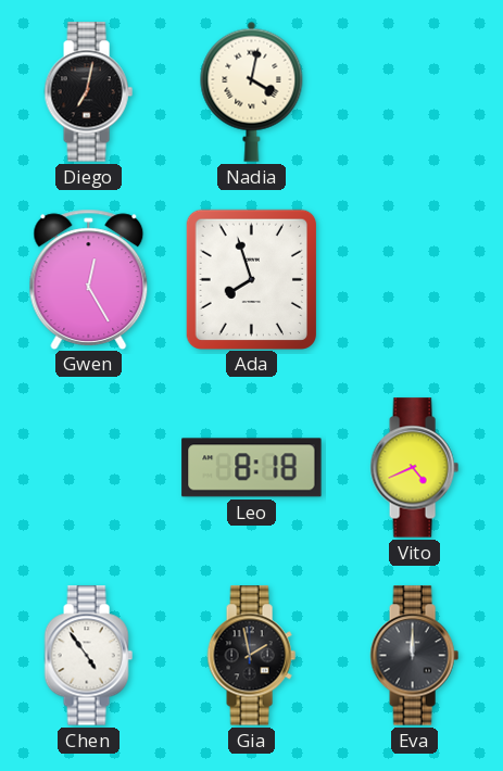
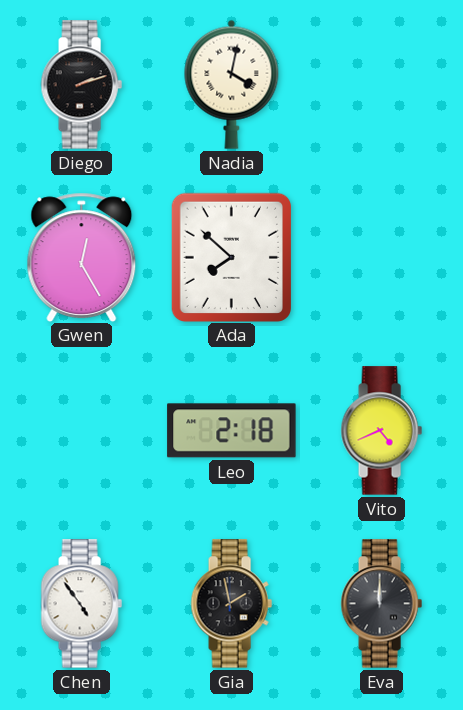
Diego: 7:02 -> 2:12
Ada: 7:57 -> 7:52
Leo: 8:18 -> 2:18
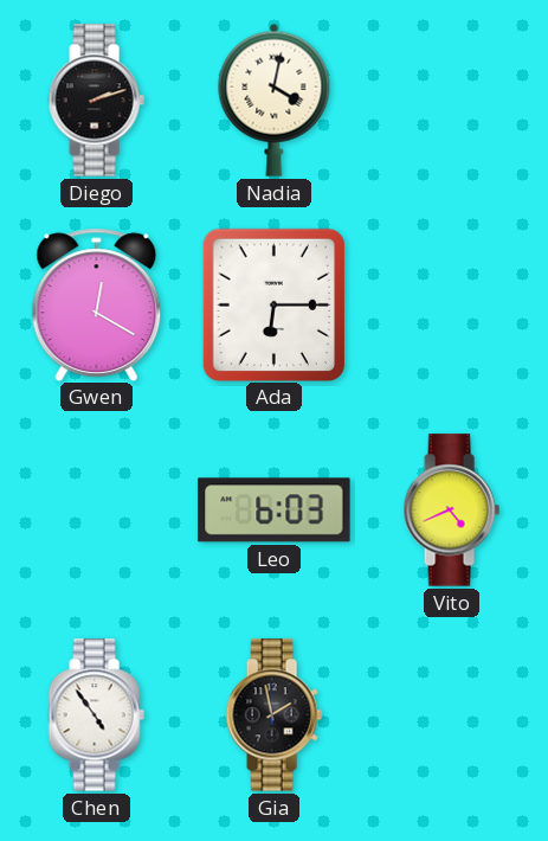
Gwen: 12:25 -> 12:20
Ada: 7:52 -> 6:15
Leo: 2:18 -> 6:03
Eva: 12:00 -> none
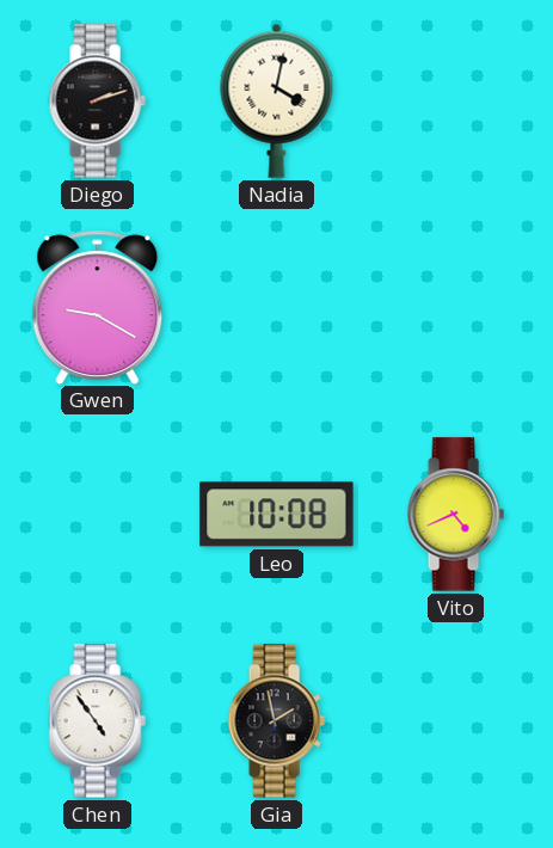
Gwen: 12:20 -> 9:20
Ada: 6:15 -> none
Leo: 6:03 -> 10:08
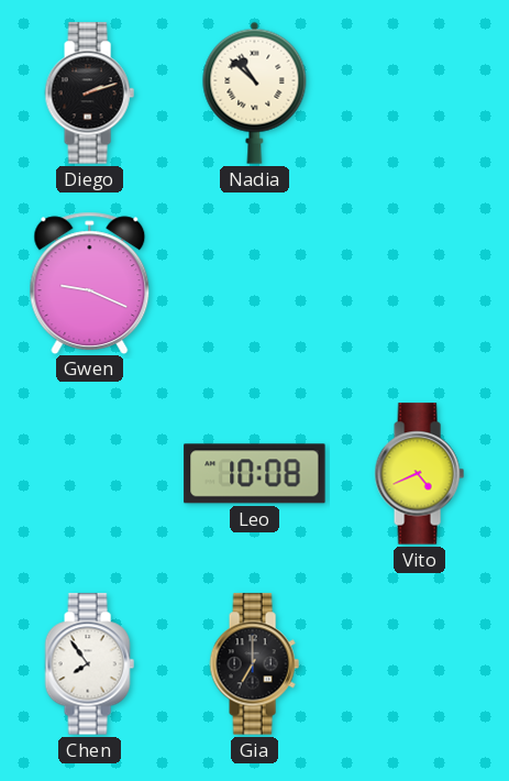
Nadia: 4:02 -> 10:52
Gwen: 9:20 -> 9:19
Chen: 4:54 -> 7:54
Gia: 1:58 -> 7:00
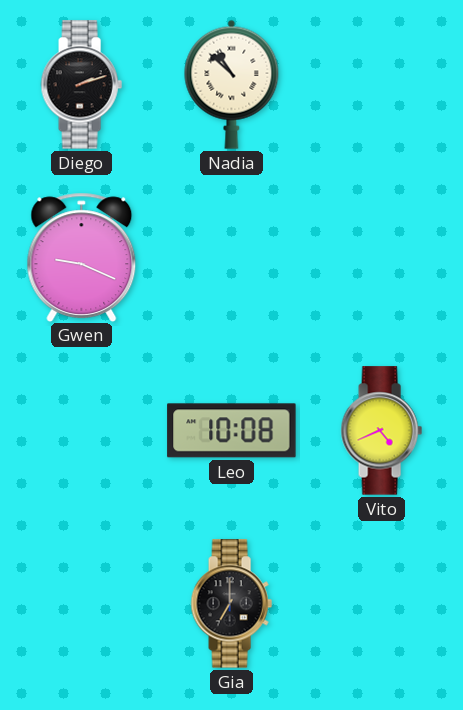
Chen: 7:54 -> none
